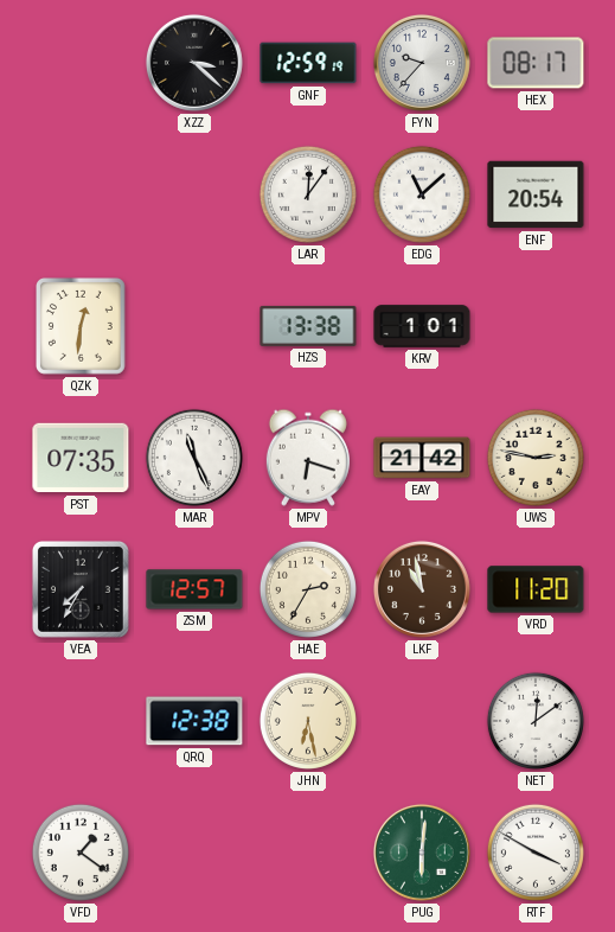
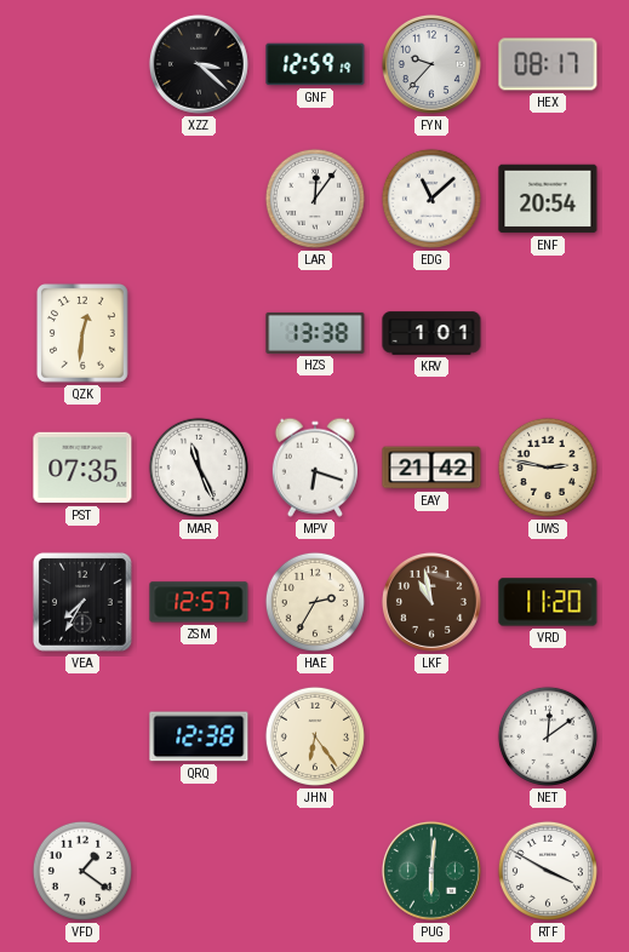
JHN: 6:28 -> 6:24
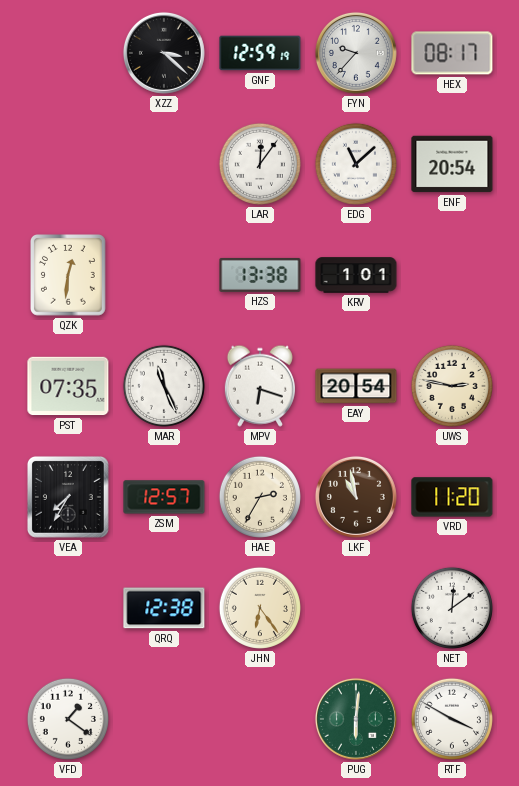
EAY: 21:42 -> 20:54
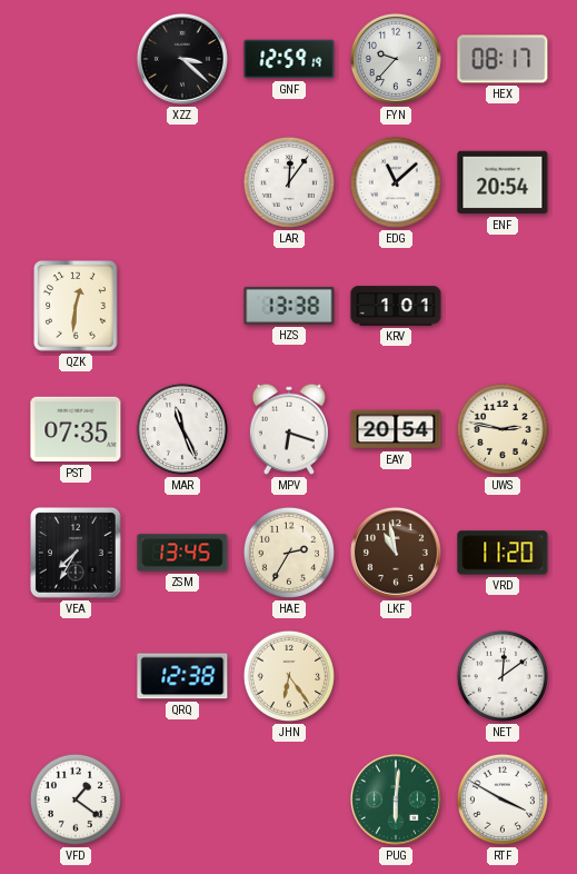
ZSM: 12:57 -> 13:45
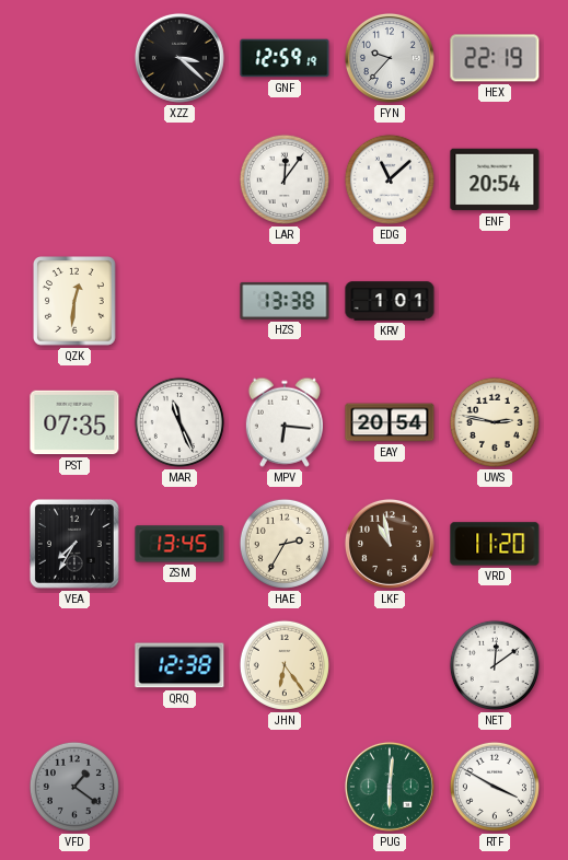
HEX: 08:17 -> 22:19
MPV: 6:18 -> 6:16
VFD dial: white -> grey
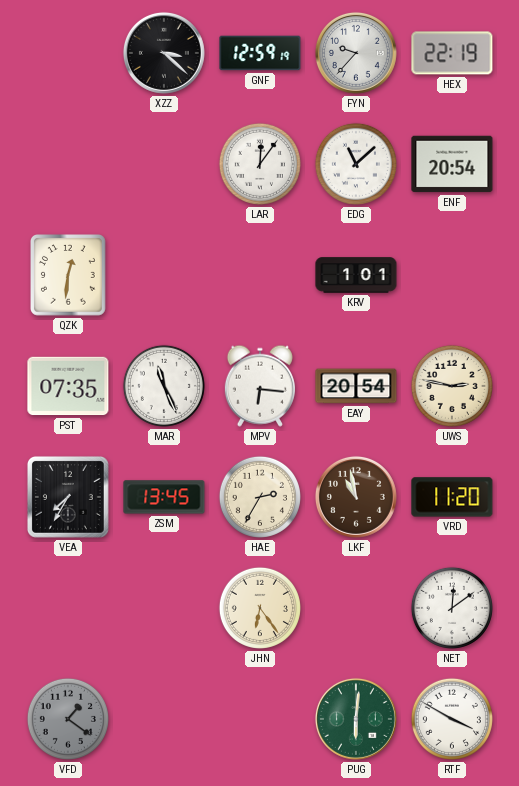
HZS: 13:38 -> none
QRQ: 12:38 -> none
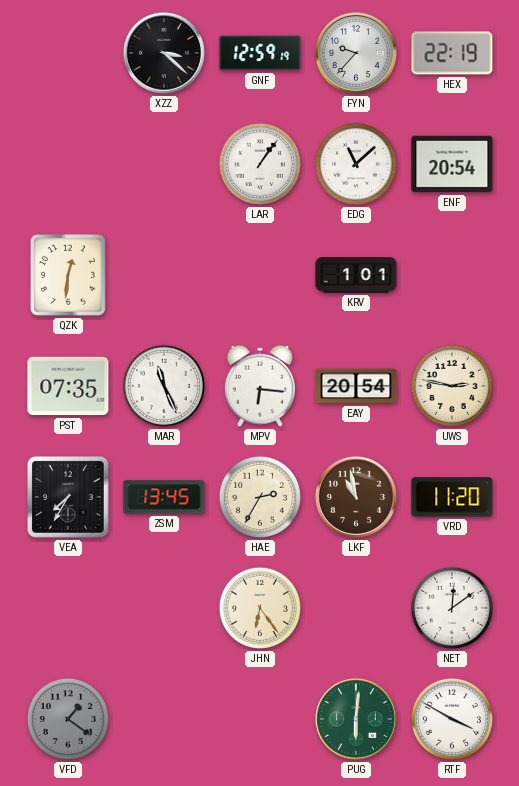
LAR: 12:06 -> 1:06
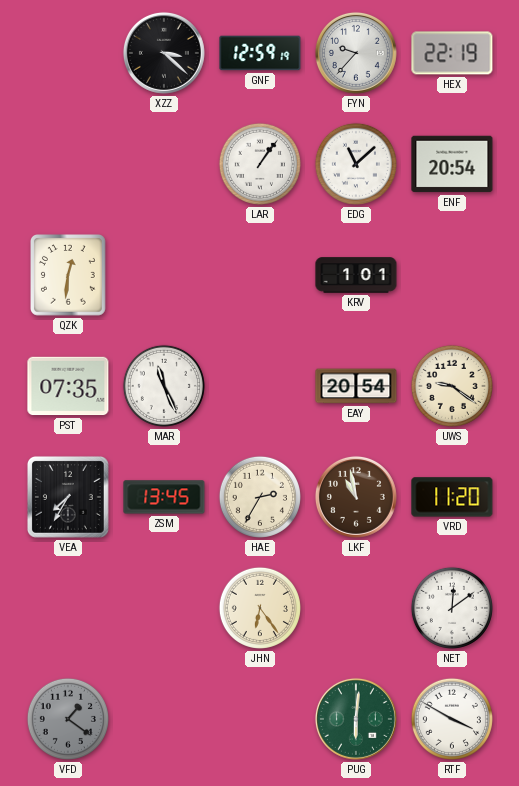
MPV: 6:16 -> none
UWS: 2:47 -> 9:21
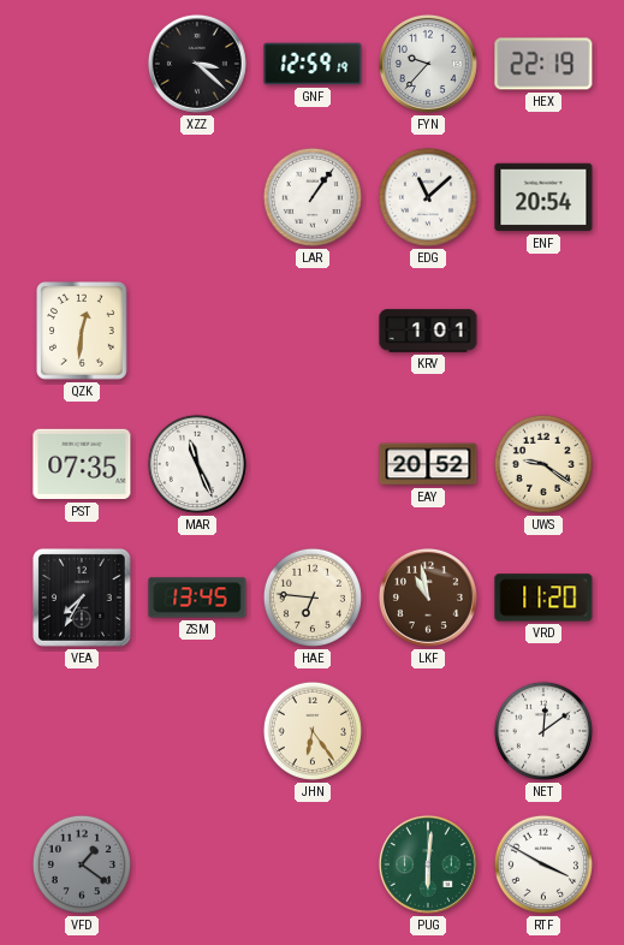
EAY: 20:54 -> 20:52
HAE: 2:35 -> 6:46
